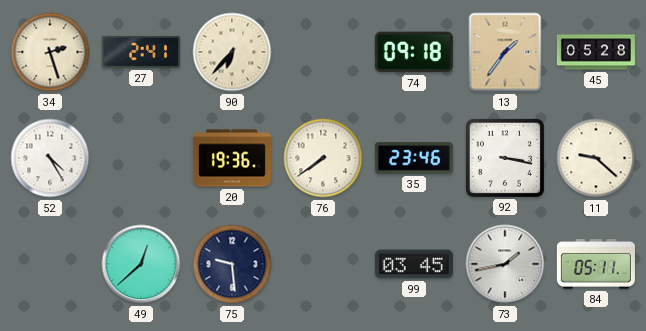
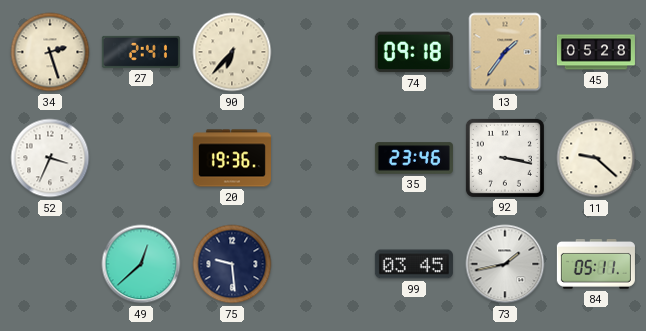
52: 4:25 -> 3:34
76: 7:39 -> none
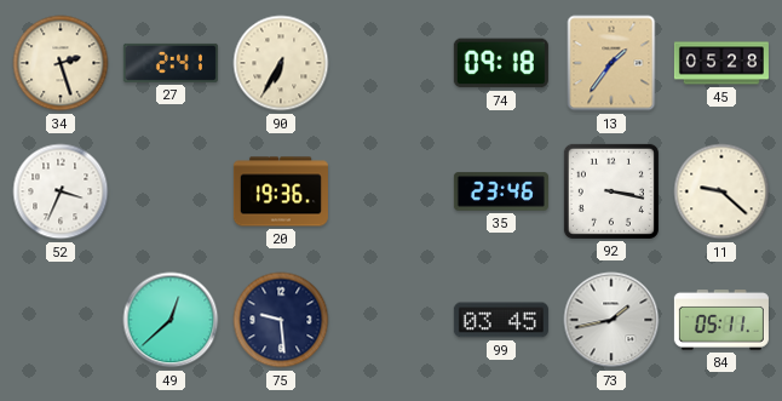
90: 6:37 -> 6:35
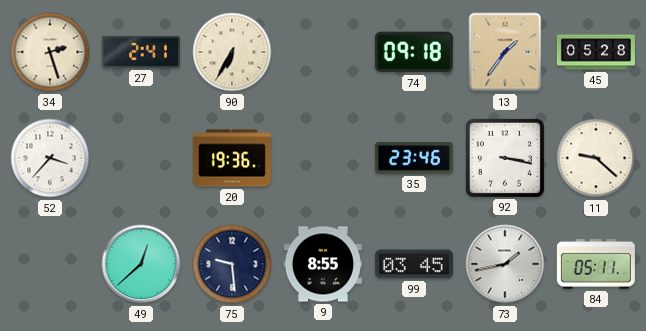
52: 3:34 -> 3:37
9: none -> 8:55
